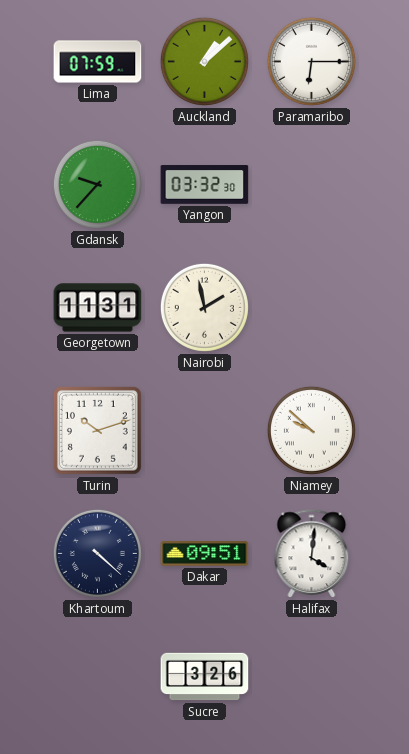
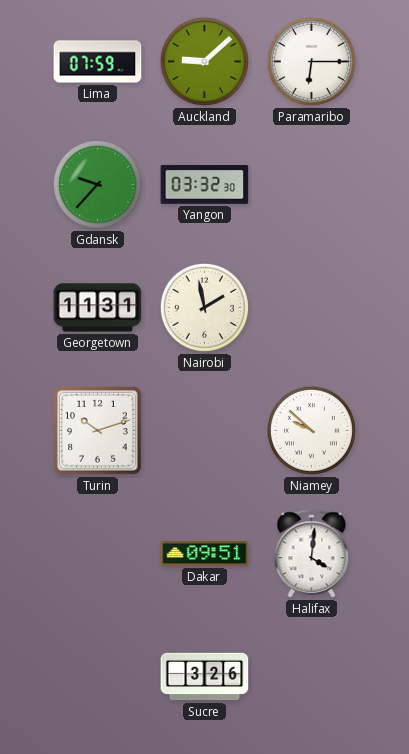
Auckland: 1:08 -> 9:08
Khartoum: 4:22 -> none
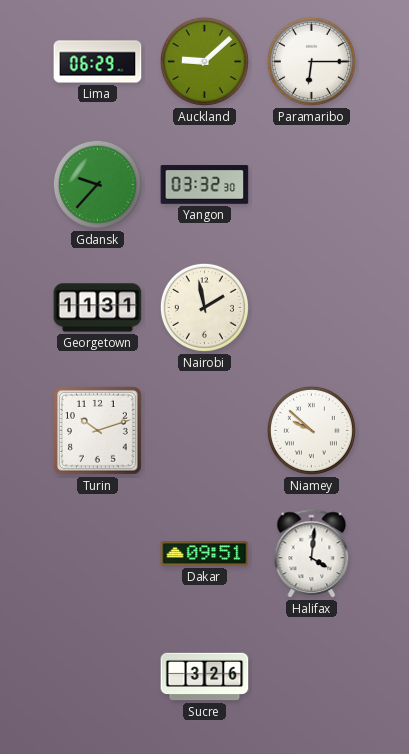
Lima: 07:59 -> 06:29
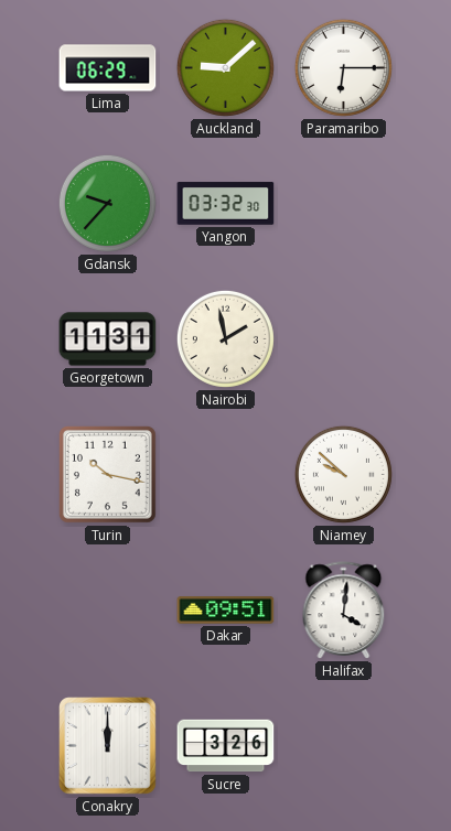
Turin: 10:12 -> 10:17
Conakry: none -> 12:00
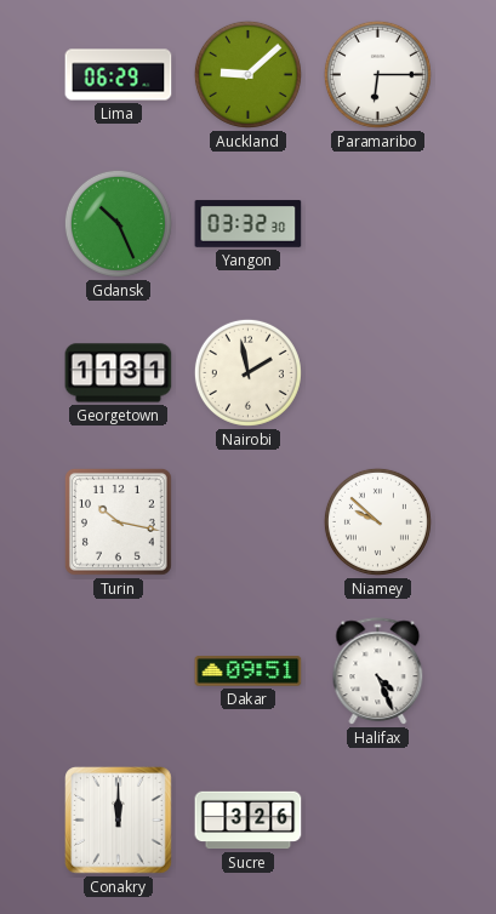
Gdansk: 9:37 -> 10:26
Halifax: 4:01 -> 4:26
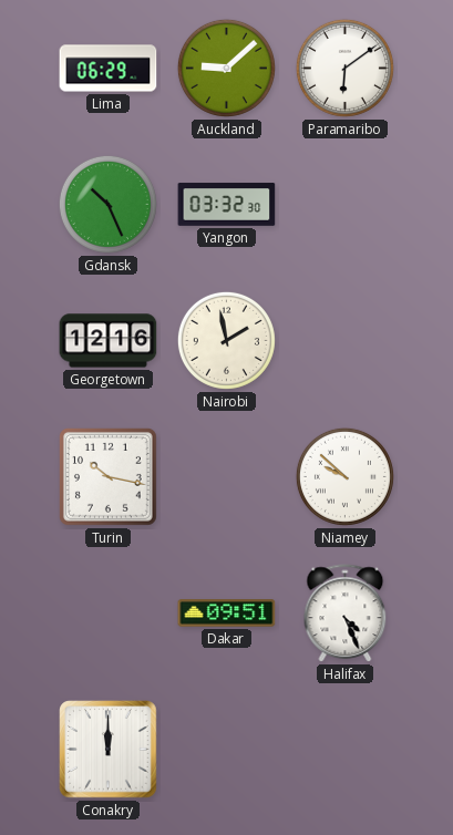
Paramaribo: 6:15 -> 6:09
Georgetown: 11:31 -> 12:16
Sucre: 3:26 -> none
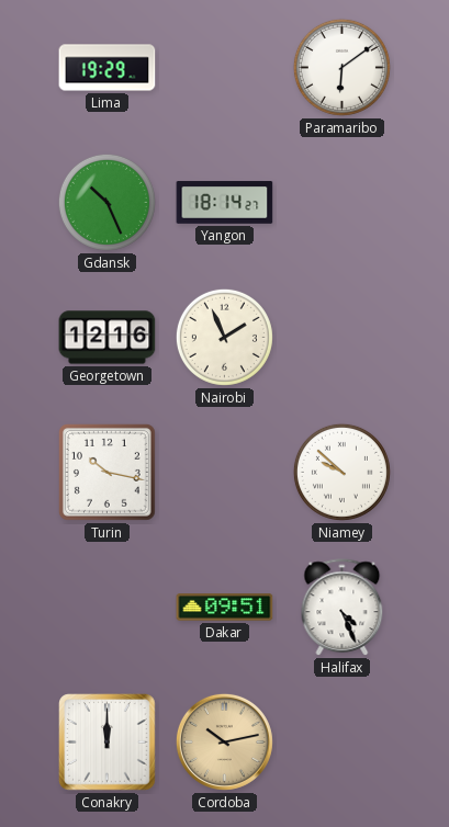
Lima: 06:29 -> 19:29
Auckland: 9:08 -> none
Yangon: 03:32 -> 18:14
Nairobi: 1:58 -> 1:56
Cordoba: none -> 10:13
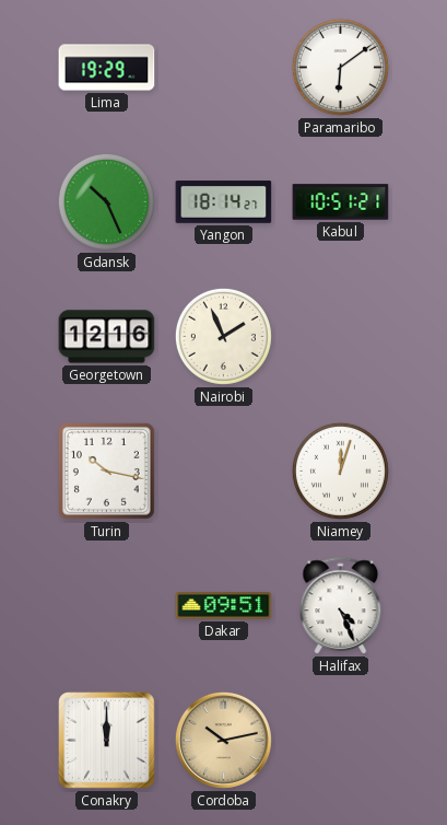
Kabul: none -> 10:51
Niamey: 9:52 -> 12:03
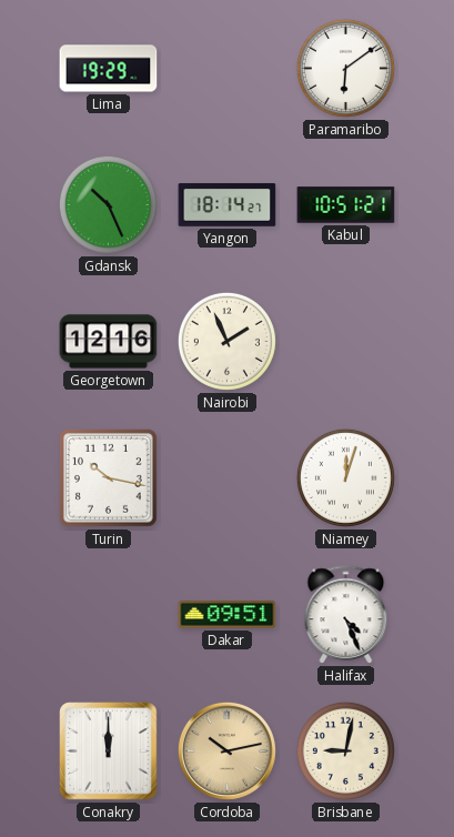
Brisbane: none -> 9:02
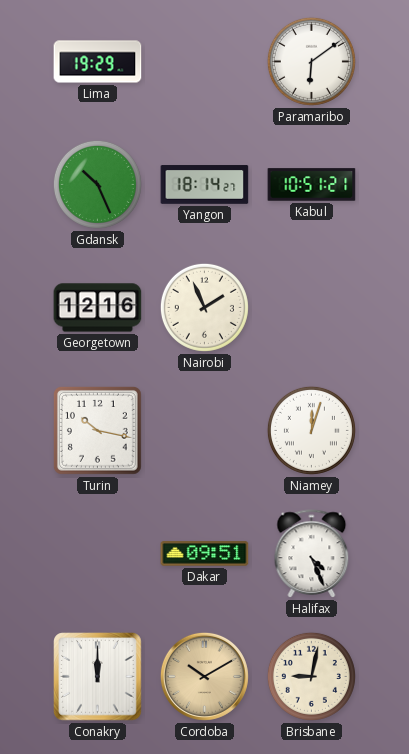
Cordoba: 10:13 -> 10:10
